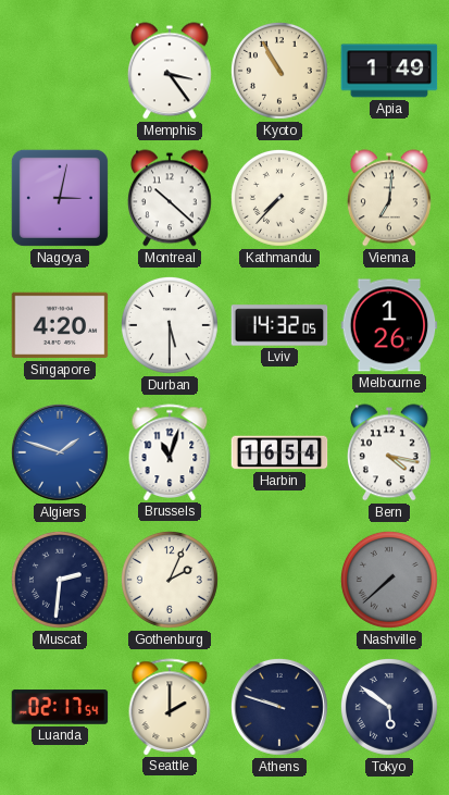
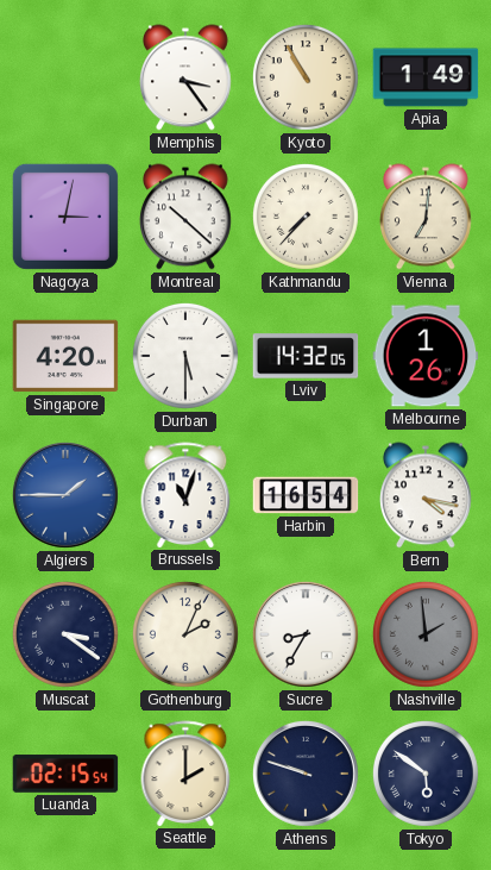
Algiers: 1:48 -> 1:45
Muscat: 2:31 -> 3:21
Sucre: none -> 8:35
Nashville: 7:38 -> 1:59
Luanda: 02:17 -> 02:15
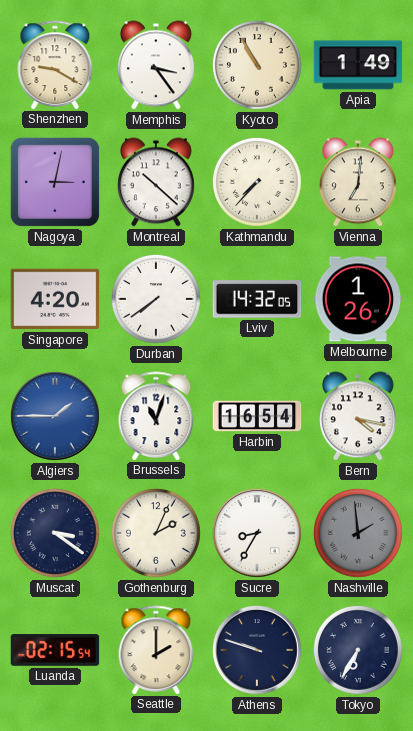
Shenzhen: none -> 9:20
Durban: 5:30 -> 7:39
Tokyo: 5:51 -> 6:35
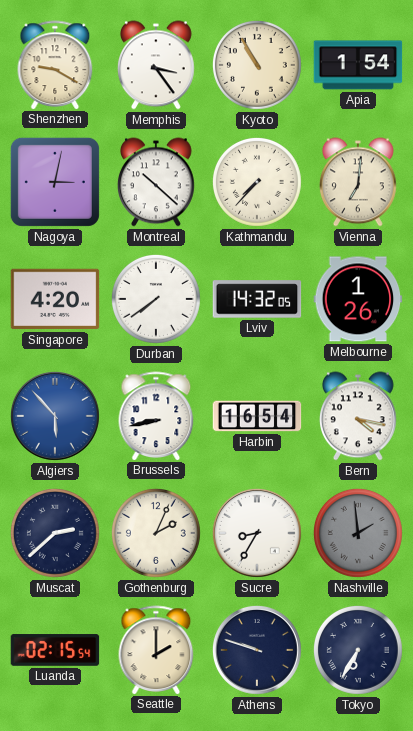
Apia: 1:49 -> 1:54
Algiers: 1:45 -> 5:53
Brussels: 11:03 -> 8:43
Muscat: 3:21 -> 2:38
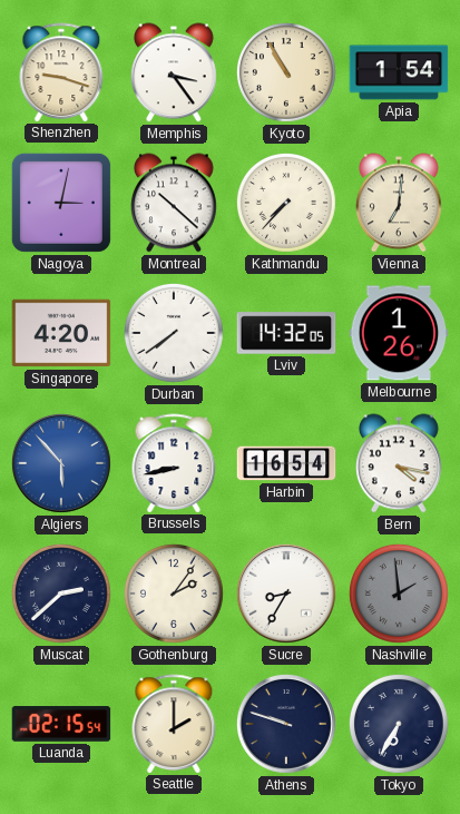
Shenzhen: 9:20 -> 9:18
Gothenburg: 2:04 -> 2:06
